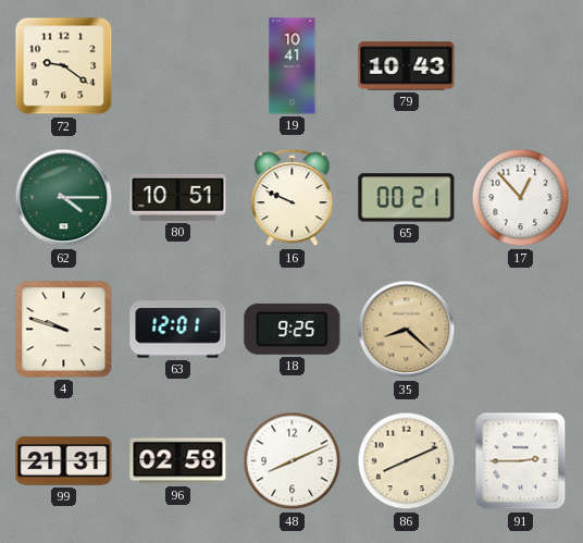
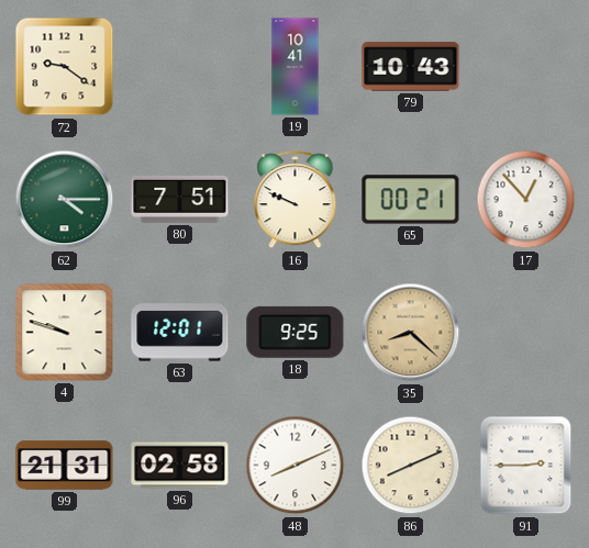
80: 10:51 -> 7:51
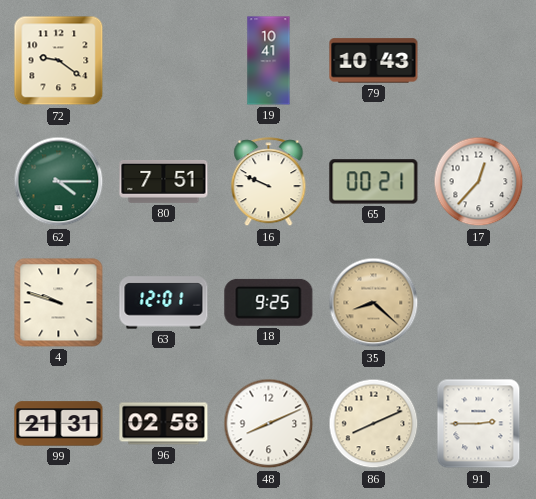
17: 12:53 -> 12:37
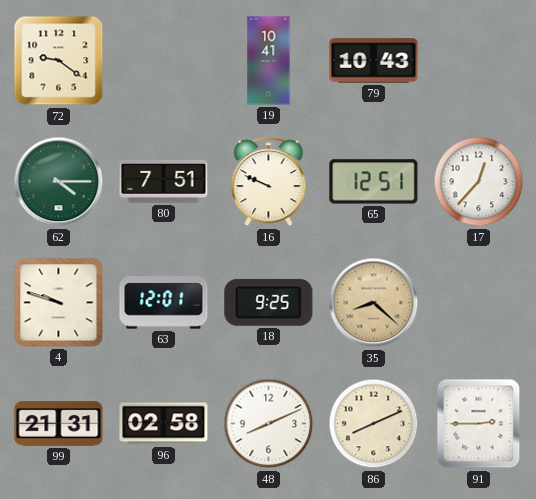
65: 00:21 -> 12:51
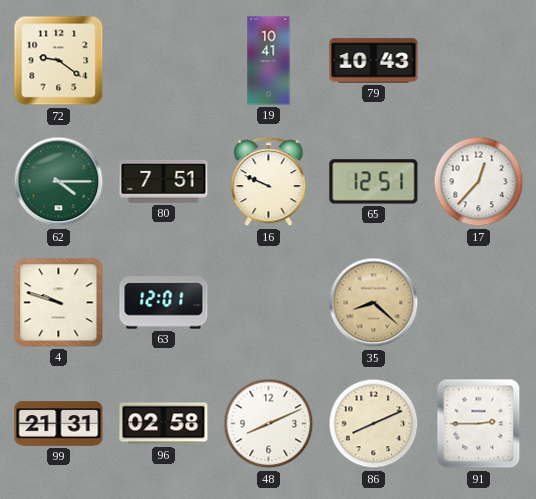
18: 9:25 -> none
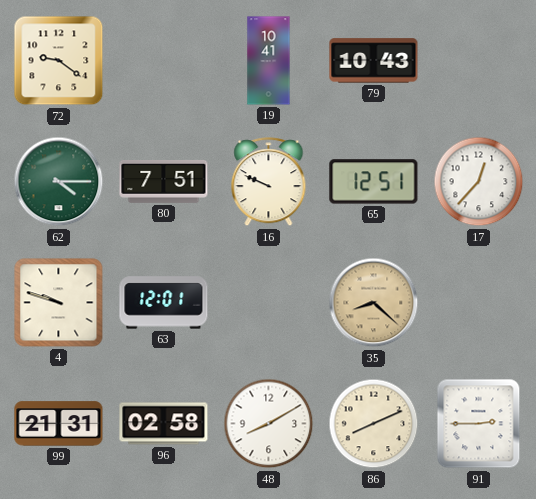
48: 8:11 -> 8:10
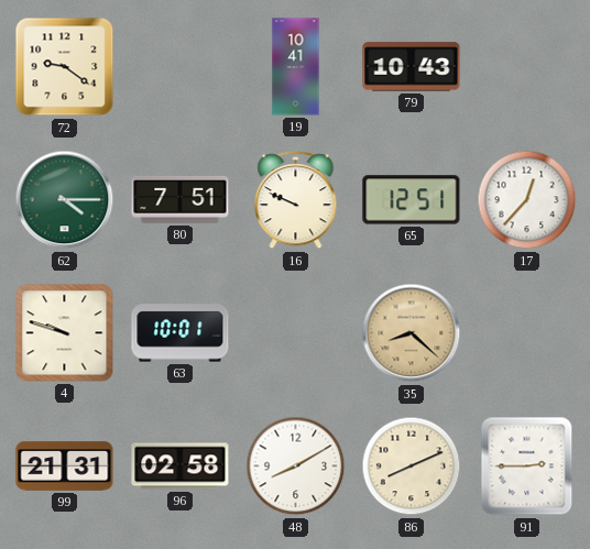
63: 12:01 -> 10:01
